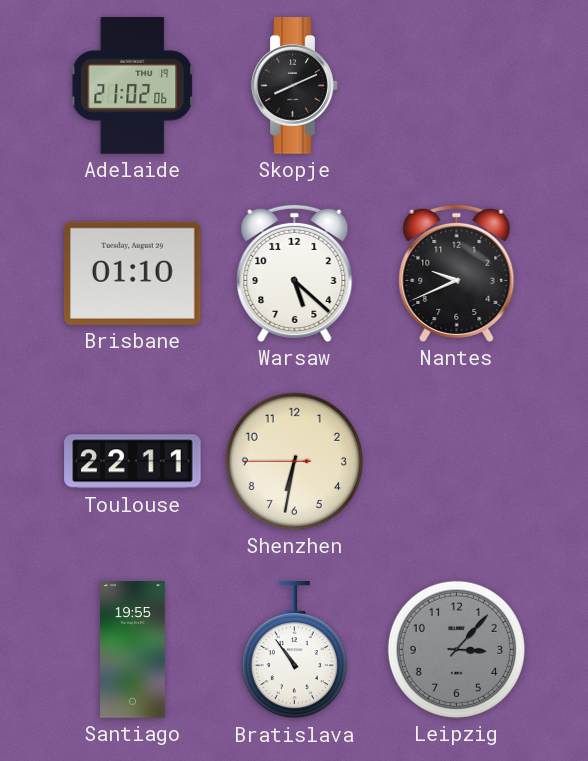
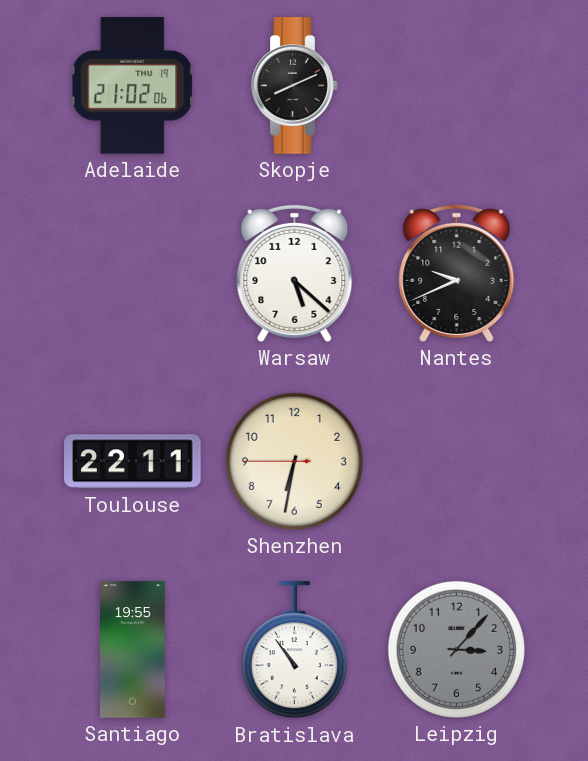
Brisbane: 01:10 -> none
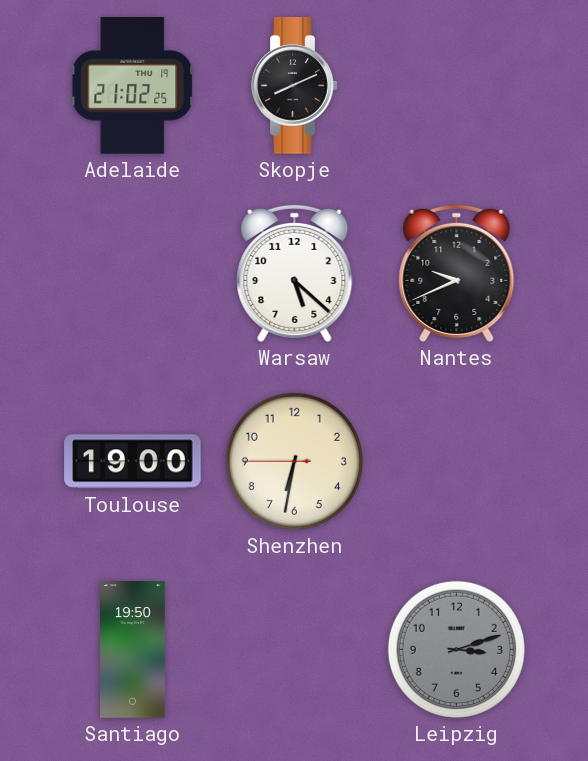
Adelaide: 21:02:06 -> 21:02:25
Toulouse: 22:11 -> 19:00
Santiago: 19:55 -> 19:50
Bratislava: 10:54 -> none
Leipzig: 3:07 -> 3:12
